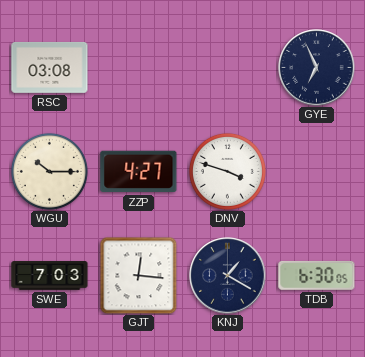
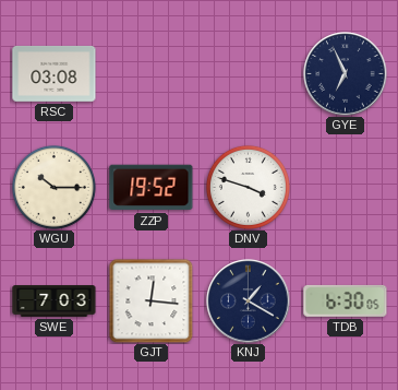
ZZP: 4:27 -> 19:52
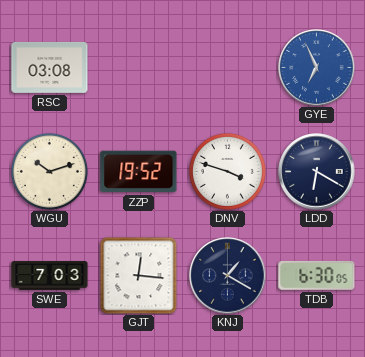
GYE dial: navy -> blue
WGU: 10:15 -> 10:12
LDD: none -> 6:20
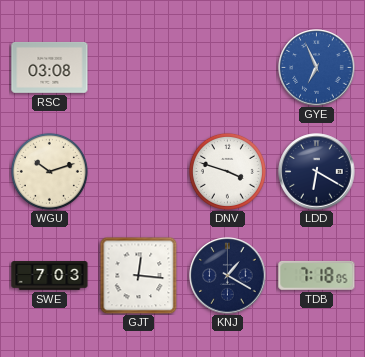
ZZP: 19:52 -> none
TDB: 6:30 -> 7:18
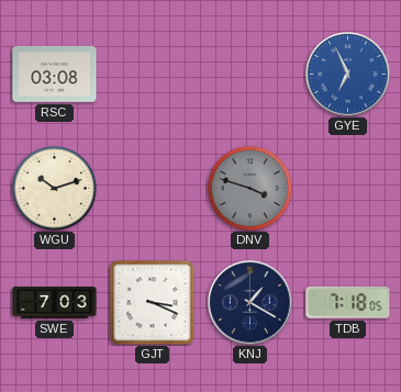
DNV dial: white -> grey
LDD: 6:20 -> none
GJT: 12:16 -> 3:19
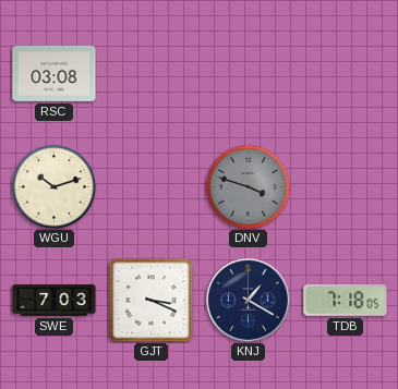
GYE: 6:56 -> none
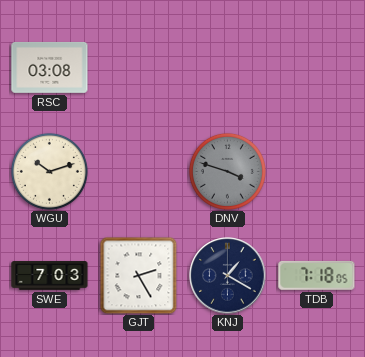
GJT: 3:19 -> 2:25
